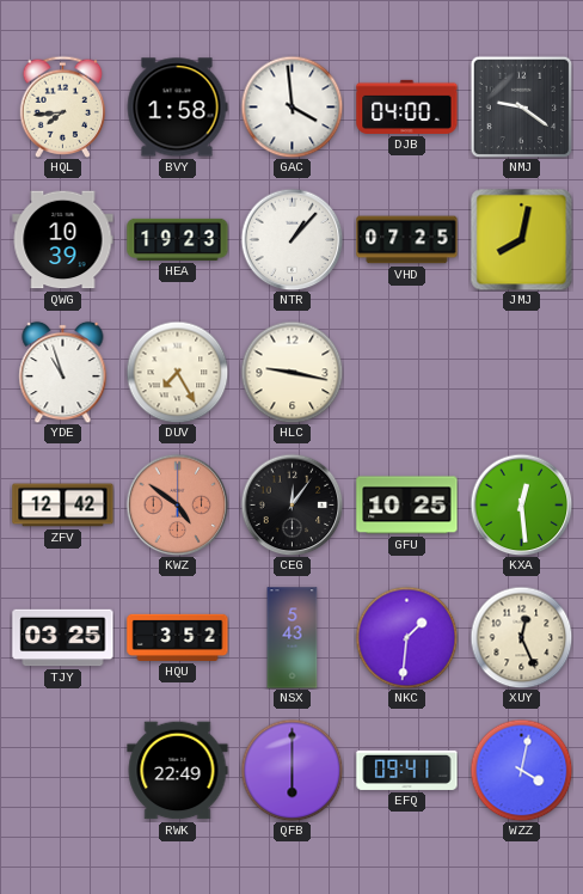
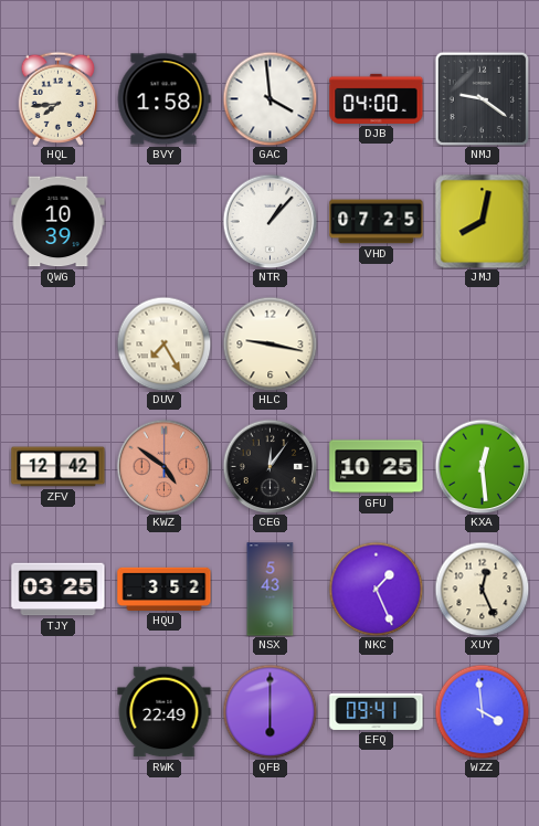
HEA: 19:23 -> none
YDE: 10:57 -> none
NKC: 1:31 -> 1:26
WZZ: 4:02 -> 3:59
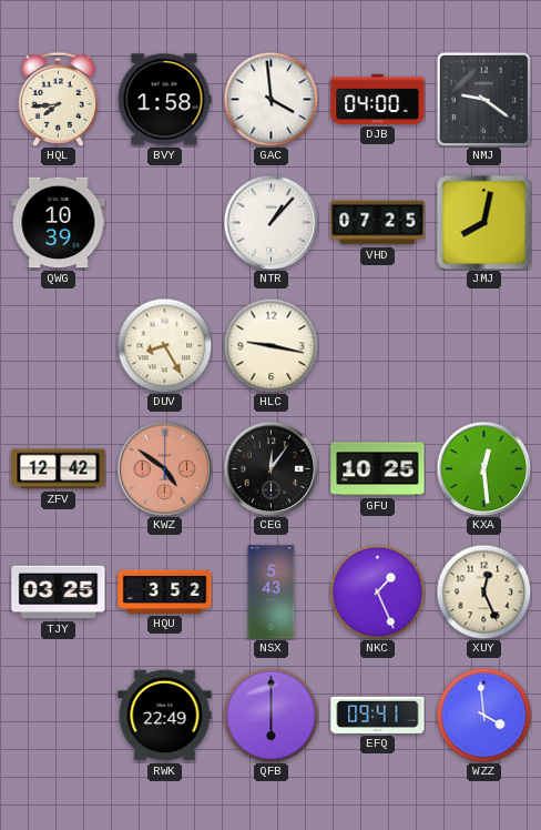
DUV: 7:25 -> 8:25
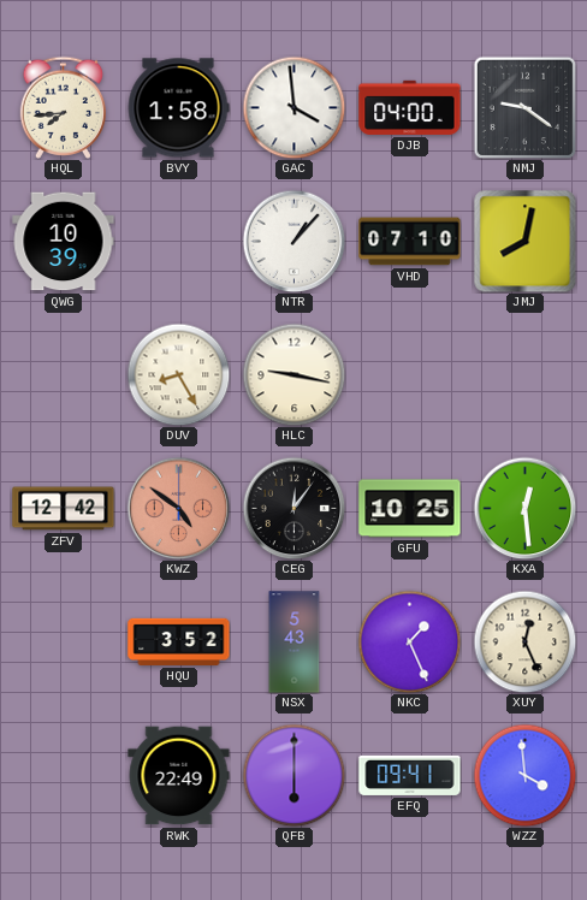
VHD: 07:25 -> 07:10
TJY: 03:25 -> none
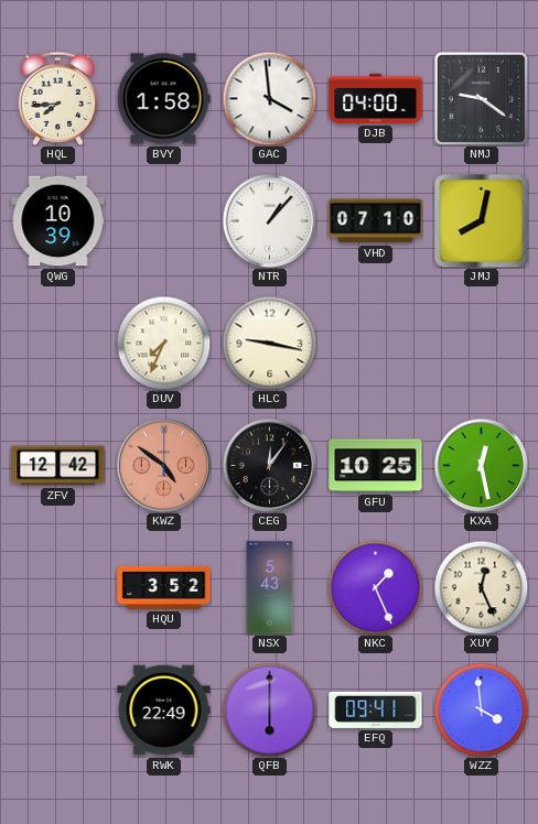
DUV: 8:25 -> 7:34
KXA: 12:29 -> 12:28
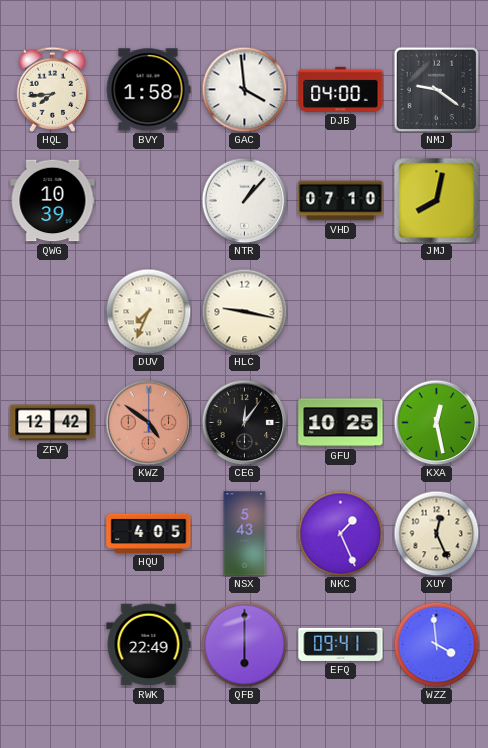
HQU: 3:52 -> 4:05
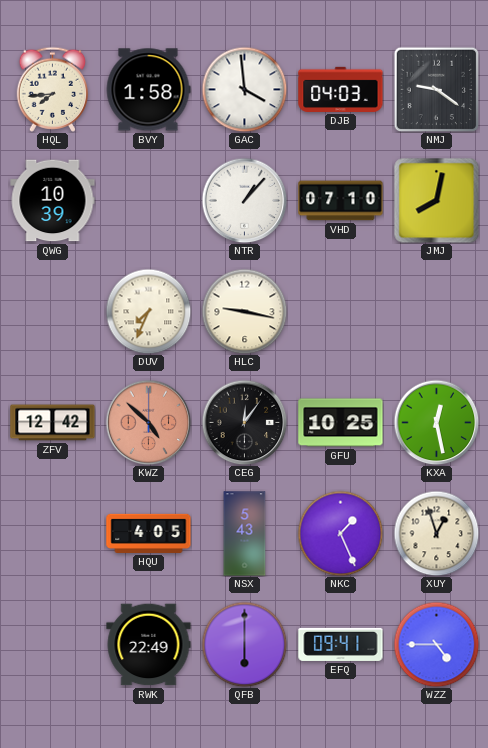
DJB: 04:00 -> 04:03
KWZ: 4:51 -> 4:52
XUY: 12:26 -> 12:57
WZZ: 3:59 -> 4:45
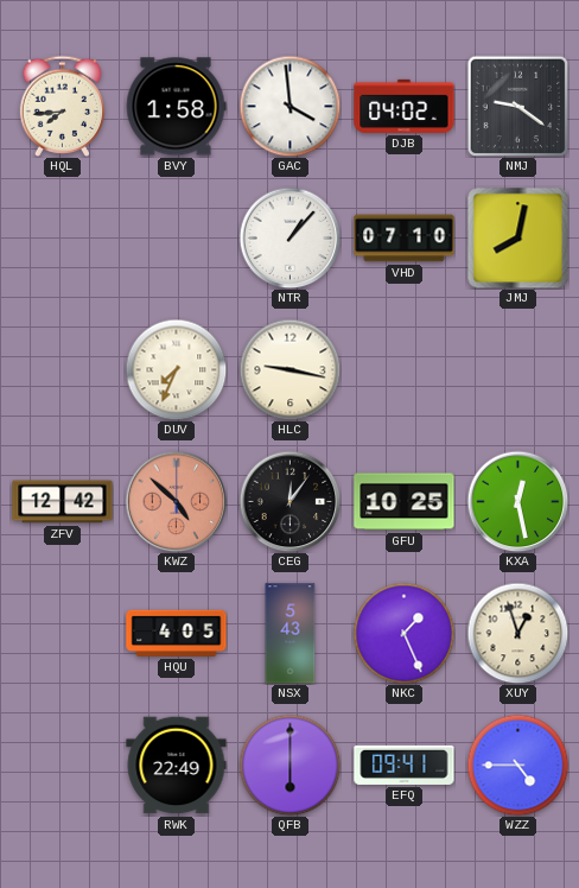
DJB: 04:03 -> 04:02
QWG: 10:39 -> none
